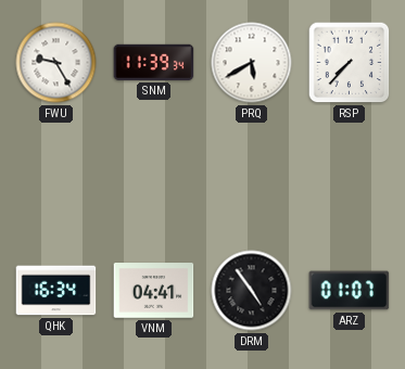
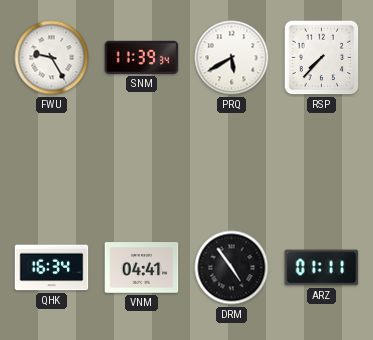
ARZ: 01:07 -> 01:11
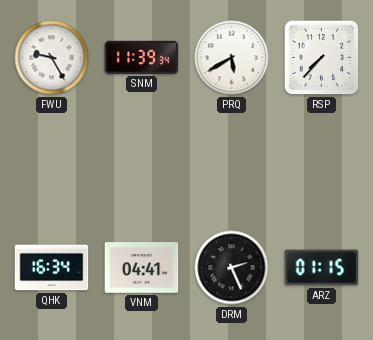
DRM: 4:54 -> 2:26
ARZ: 01:11 -> 01:15
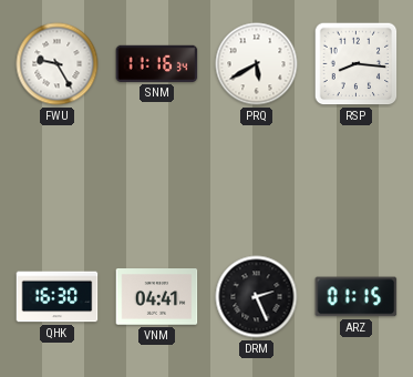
SNM: 11:39 -> 11:16
RSP: 7:37 -> 8:16
QHK: 16:34 -> 16:30
